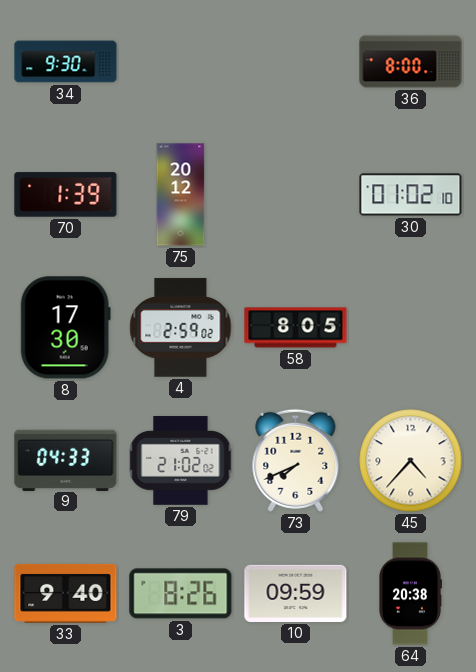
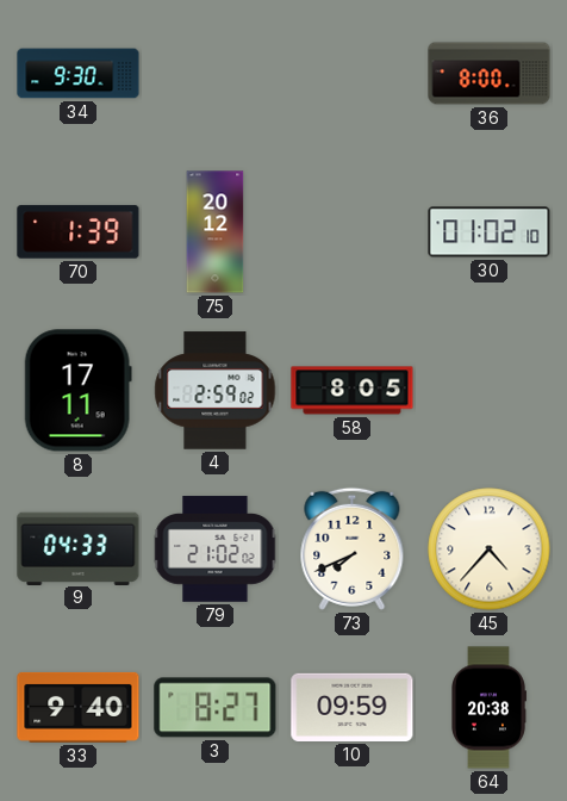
8: 17:30 -> 17:11
3: 8:26 -> 8:27
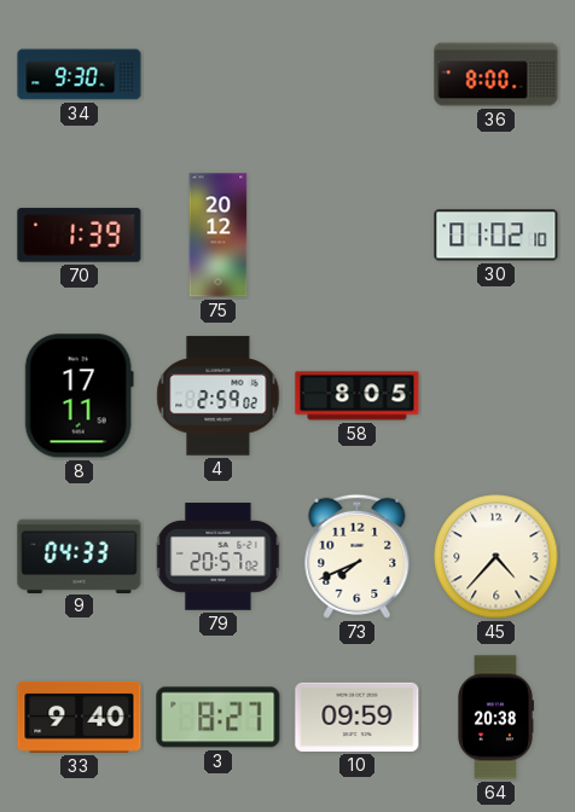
79: 21:02 -> 20:57
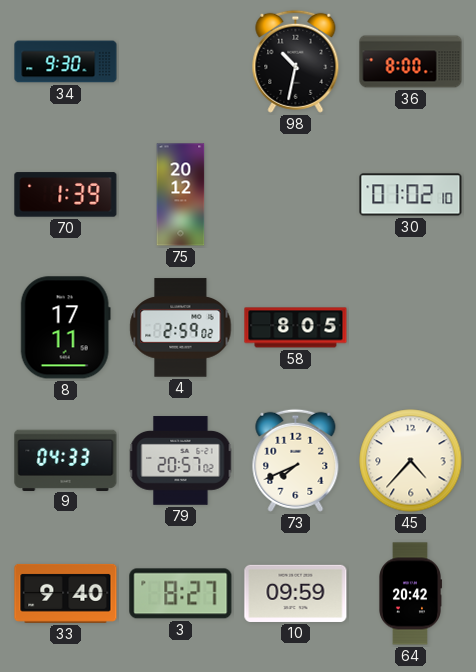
98: none -> 10:32
64: 20:38 -> 20:42
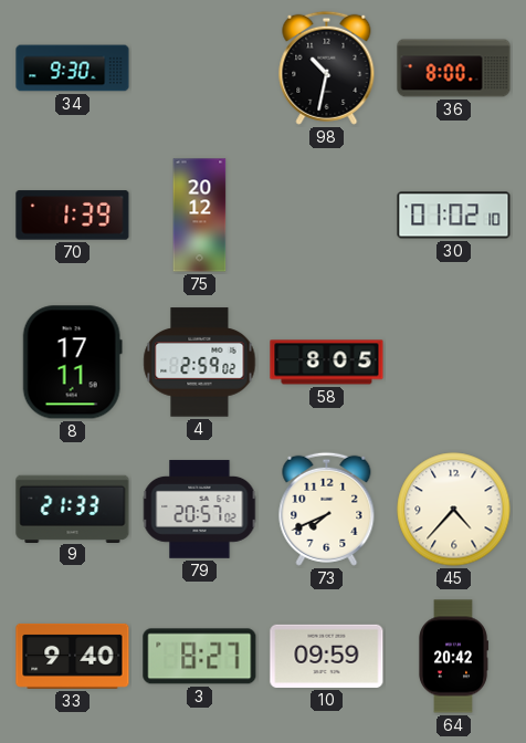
9: 04:33 -> 21:33
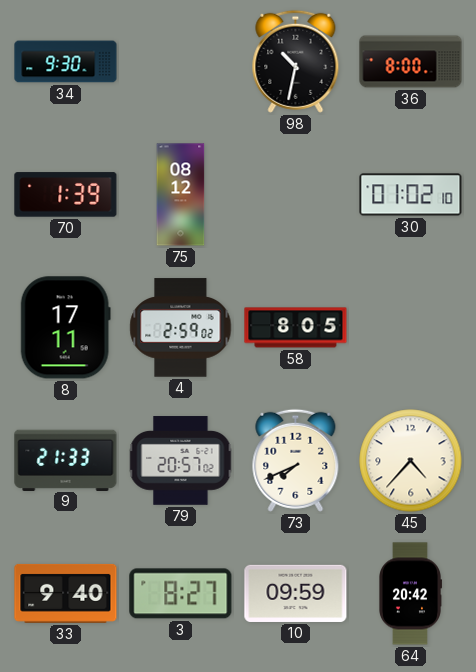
75: 20:12 -> 08:12
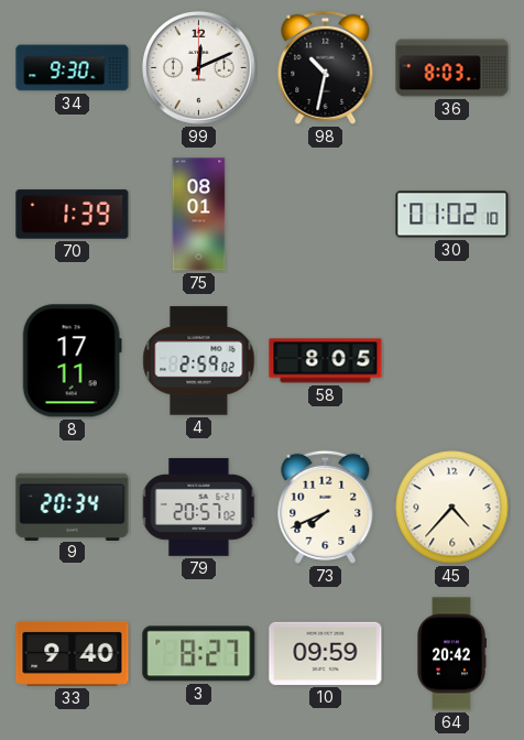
99: none -> 12:11
36: 8:00 -> 8:03
75: 08:12 -> 08:01
9: 21:33 -> 20:34
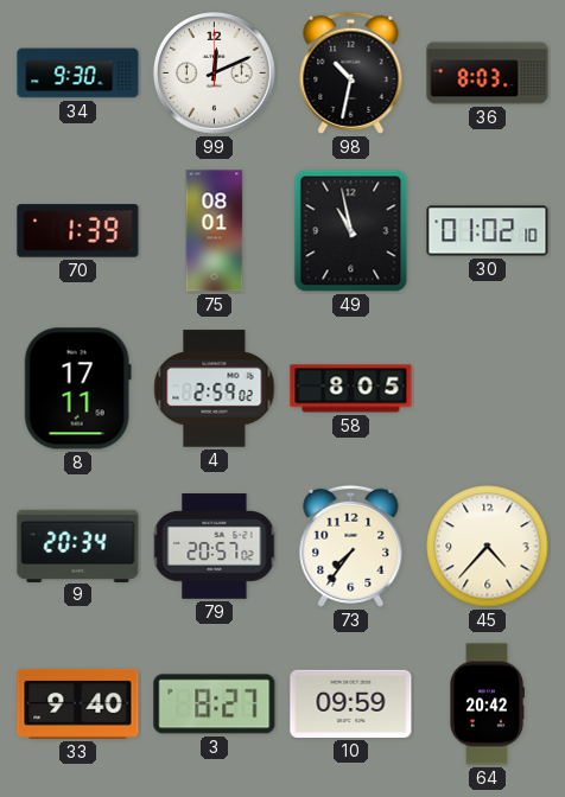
49: none -> 10:58
73: 7:41 -> 7:36
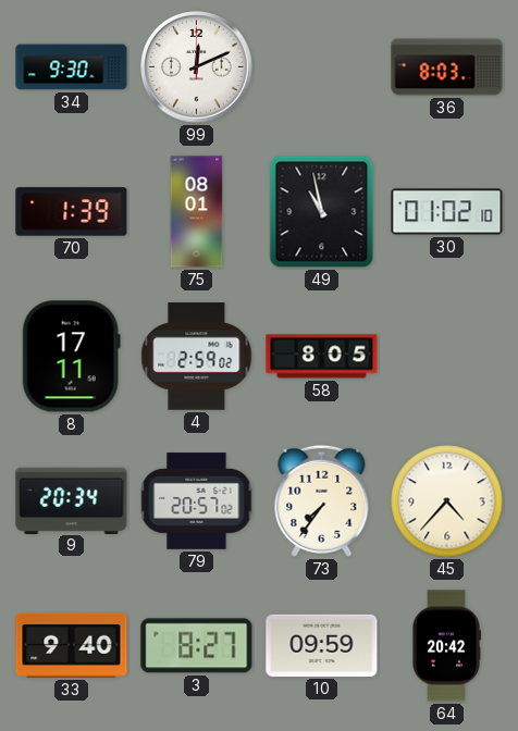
98: 10:32 -> none
